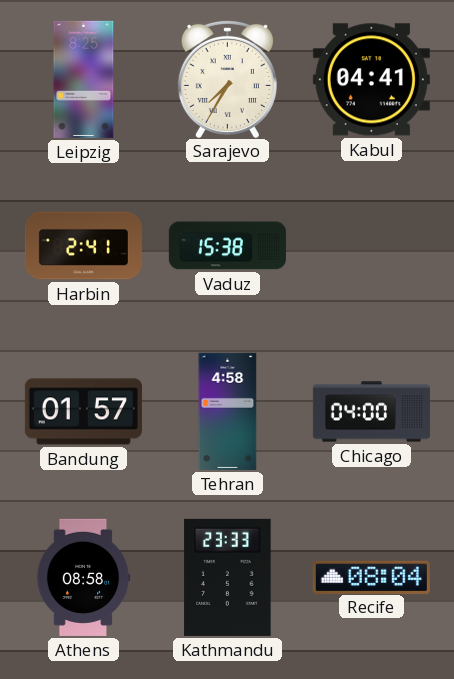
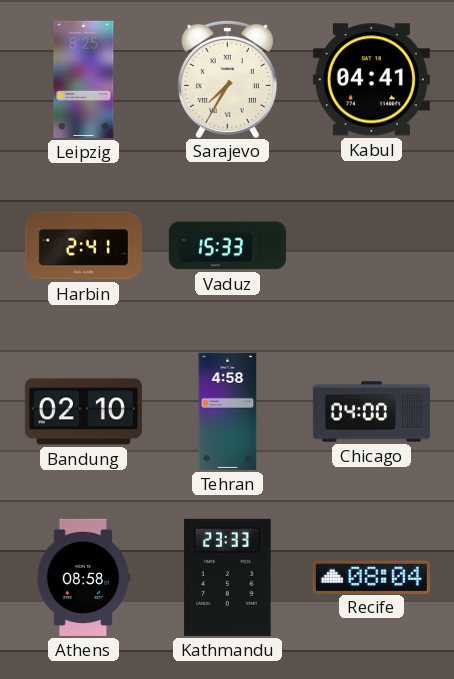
Vaduz: 15:38 -> 15:33
Bandung: 01:57 -> 02:10
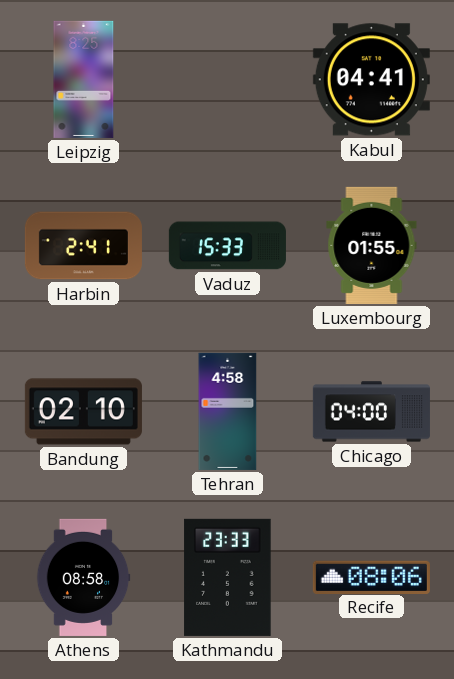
Sarajevo: 7:35 -> none
Luxembourg: none -> 01:55
Recife: 08:04 -> 08:06
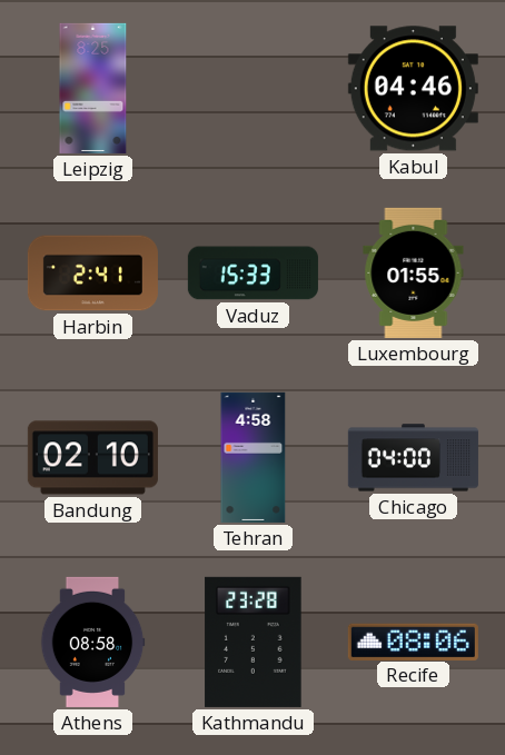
Kabul: 04:41 -> 04:46
Kathmandu: 23:33 -> 23:28
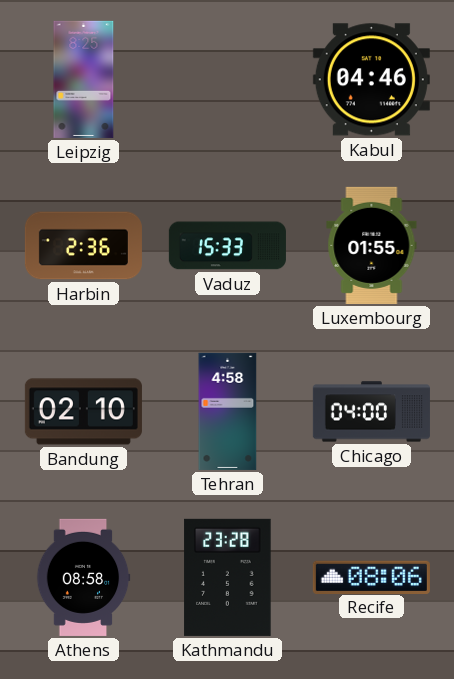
Harbin: 2:41 -> 2:36
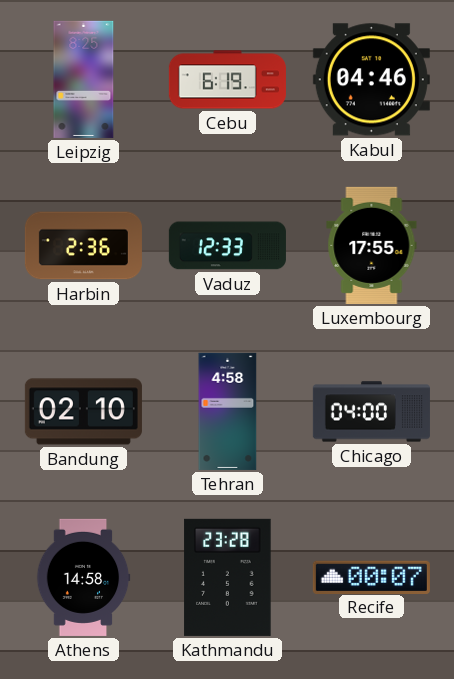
Cebu: none -> 6:19
Vaduz: 15:33 -> 12:33
Luxembourg: 01:55 -> 17:55
Athens: 08:58 -> 14:58
Recife: 08:06 -> 00:07
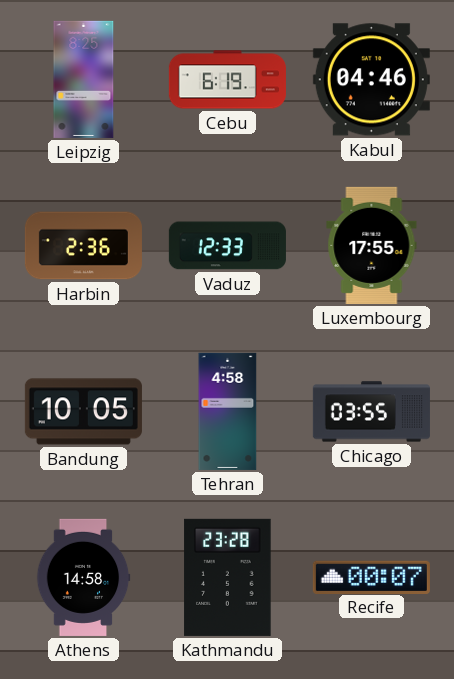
Bandung: 02:10 -> 10:05
Chicago: 04:00 -> 03:55
